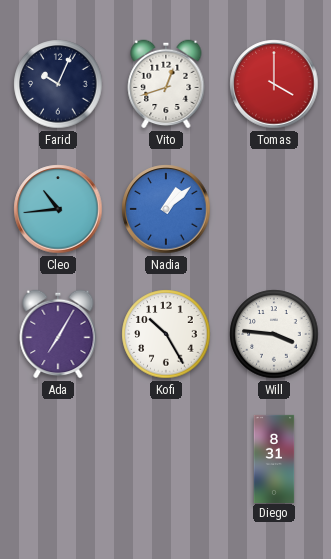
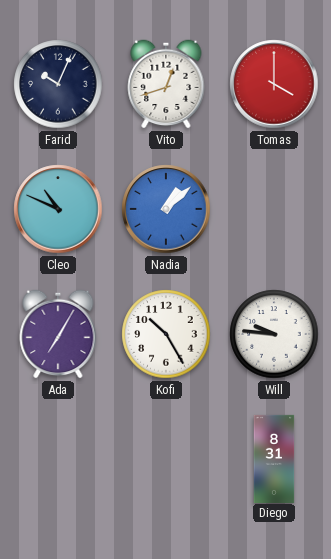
Cleo: 10:44 -> 10:49
Will: 3:46 -> 9:46
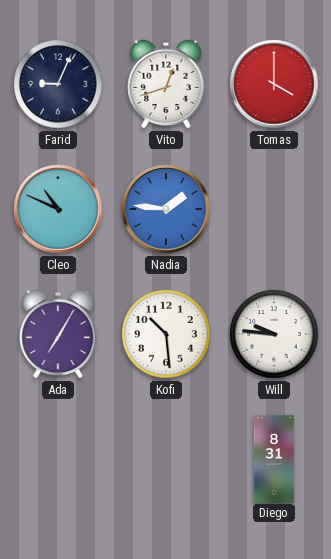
Farid: 10:04 -> 9:04
Nadia: 1:08 -> 1:46
Kofi: 10:25 -> 10:29
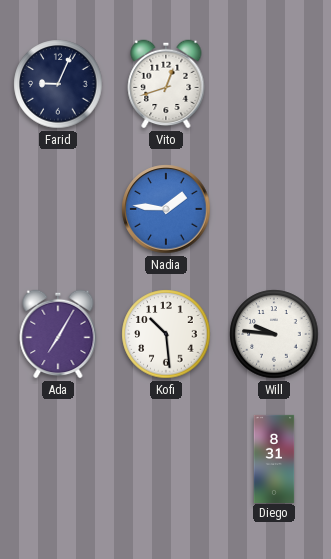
Tomas: 4:00 -> none
Cleo: 10:49 -> none
